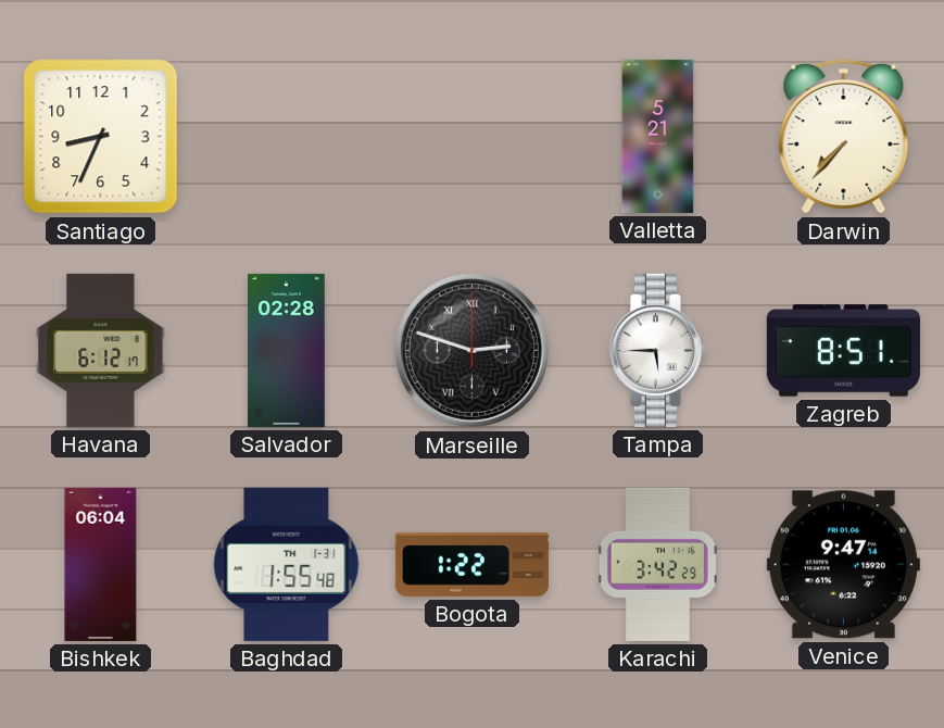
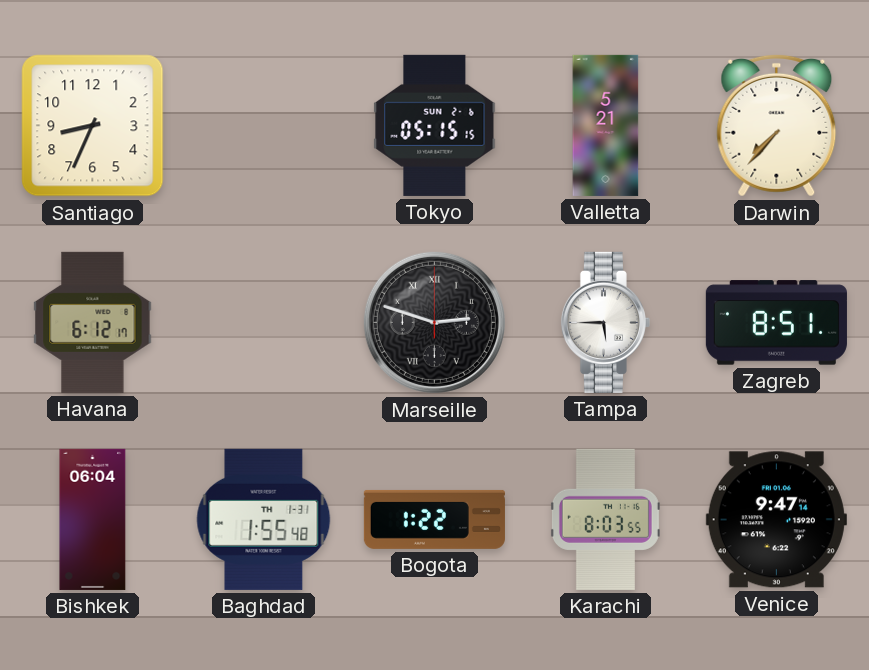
Tokyo: none -> 05:15
Salvador: 02:28 -> none
Karachi: 3:42 -> 8:03
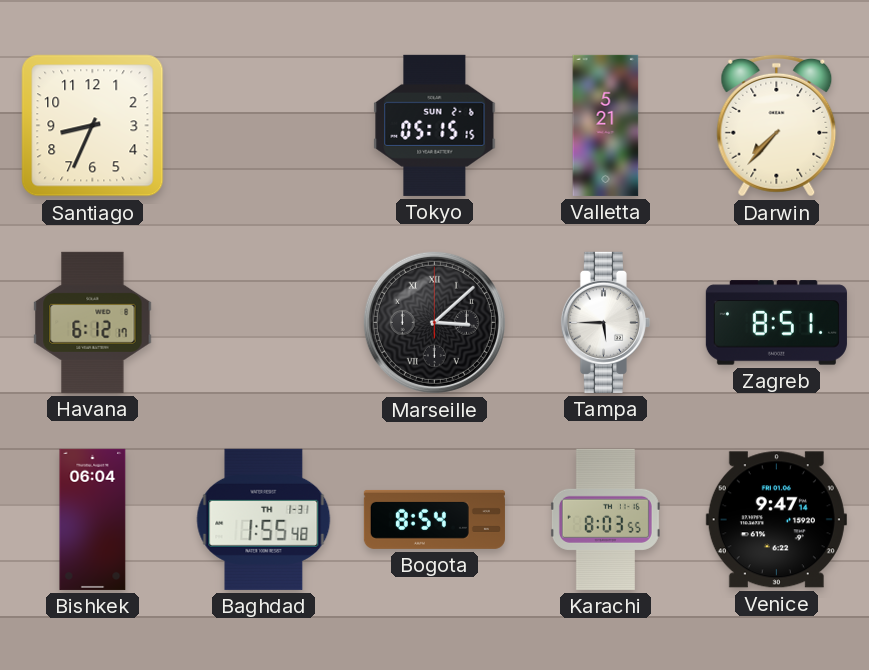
Marseille: 2:48 -> 3:08
Bogota: 1:22 -> 8:54
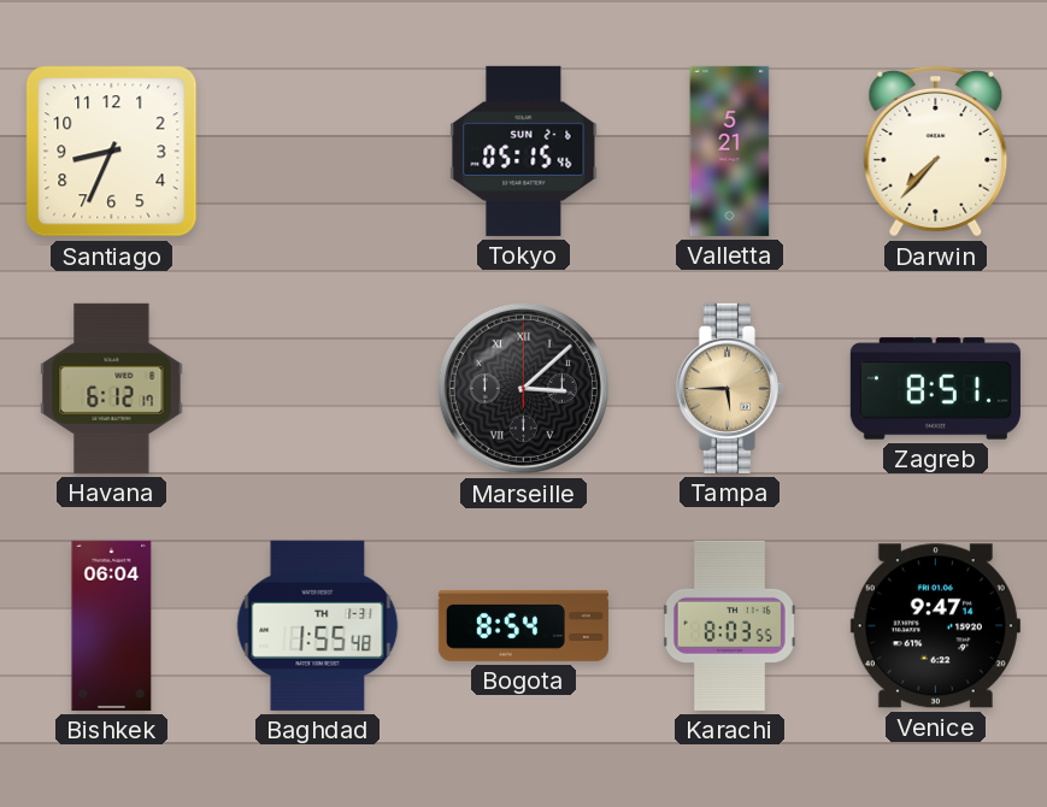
Tokyo: 05:15:15 -> 05:15:46
Tampa dial: white -> champagne
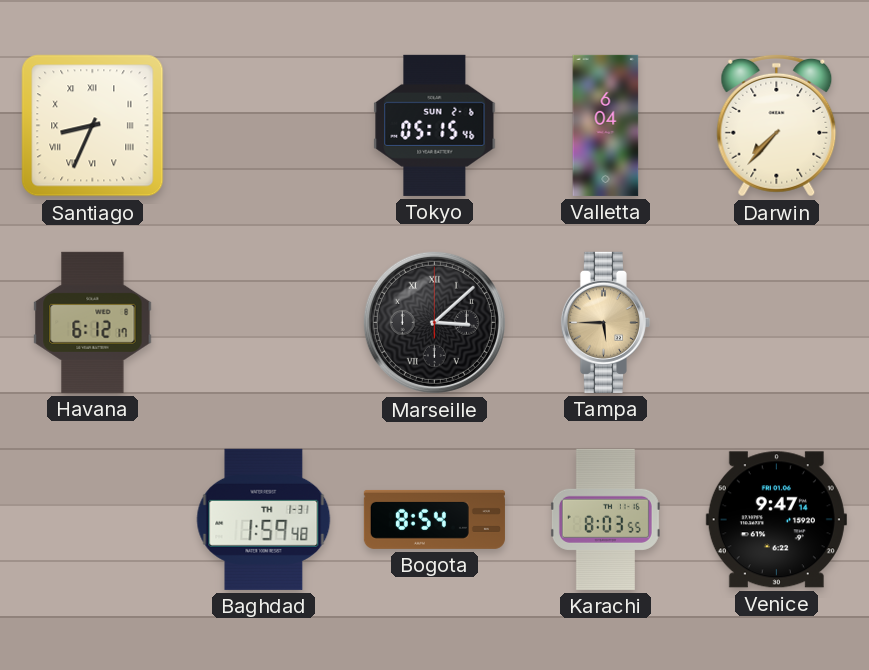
Santiago numerals: Arabic -> Roman
Valletta: 5:21 -> 6:04
Zagreb: 8:51 -> none
Bishkek: 06:04 -> none
Baghdad: 1:55 -> 1:59
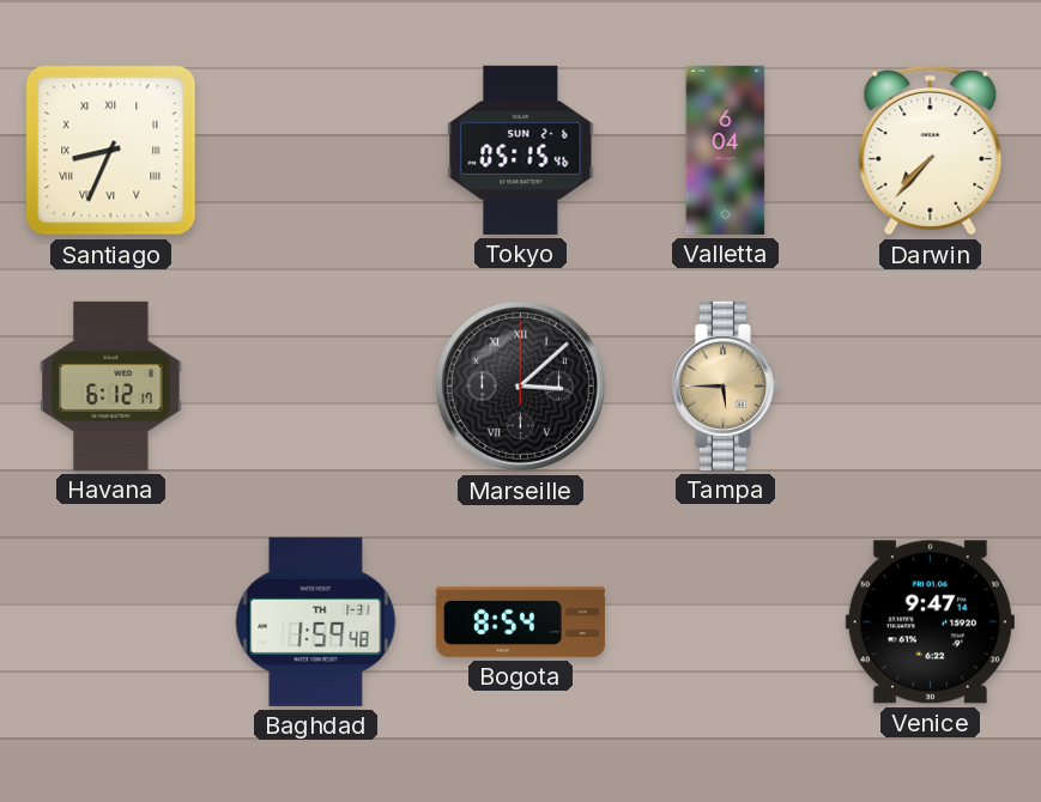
Karachi: 8:03 -> none
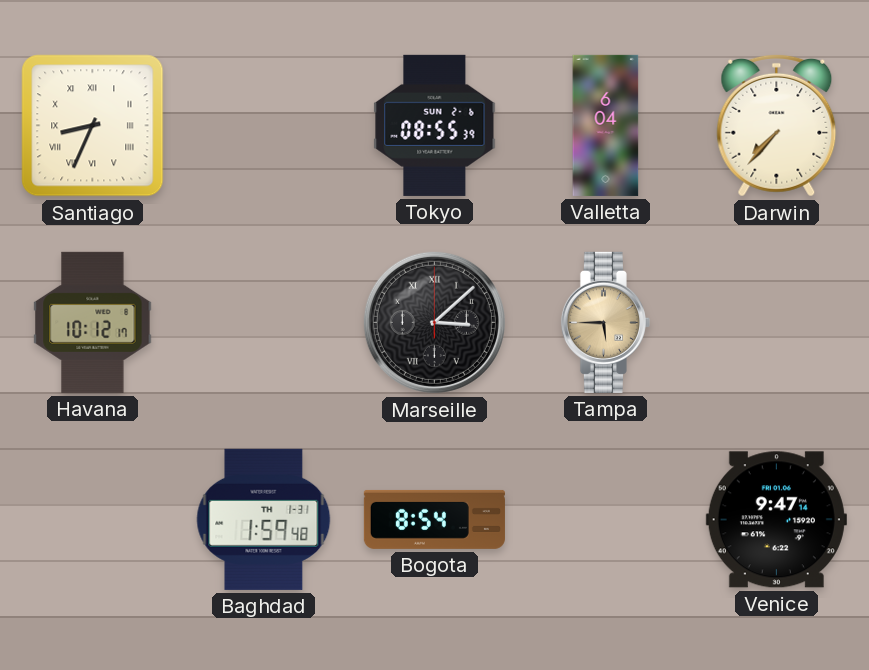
Tokyo: 05:15 -> 08:55
Havana: 6:12 -> 10:12
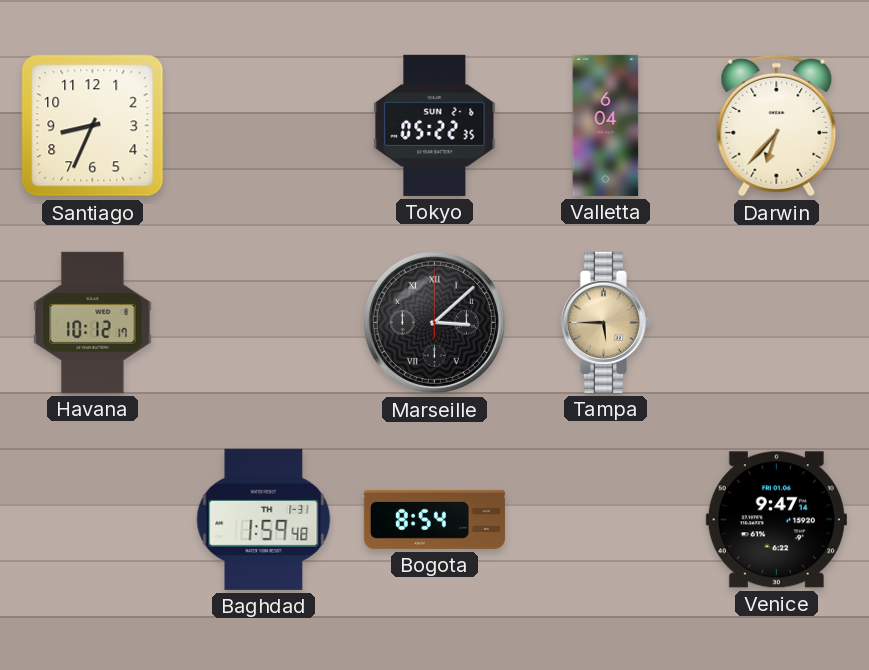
Santiago numerals: Roman -> Arabic
Tokyo: 08:55 -> 05:22
Darwin: 7:37 -> 6:37
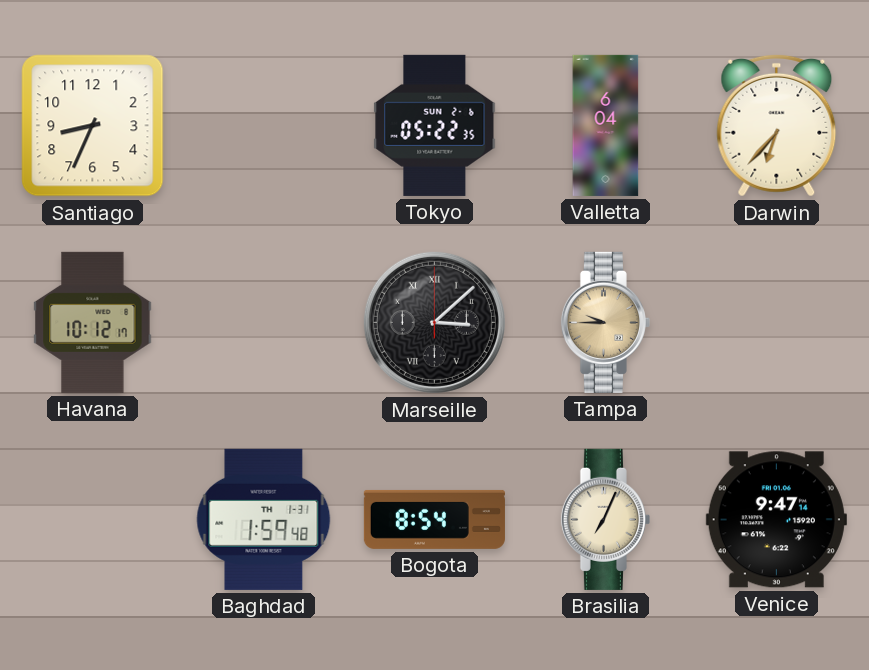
Tampa: 5:45 -> 9:45
Brasilia: none -> 7:04
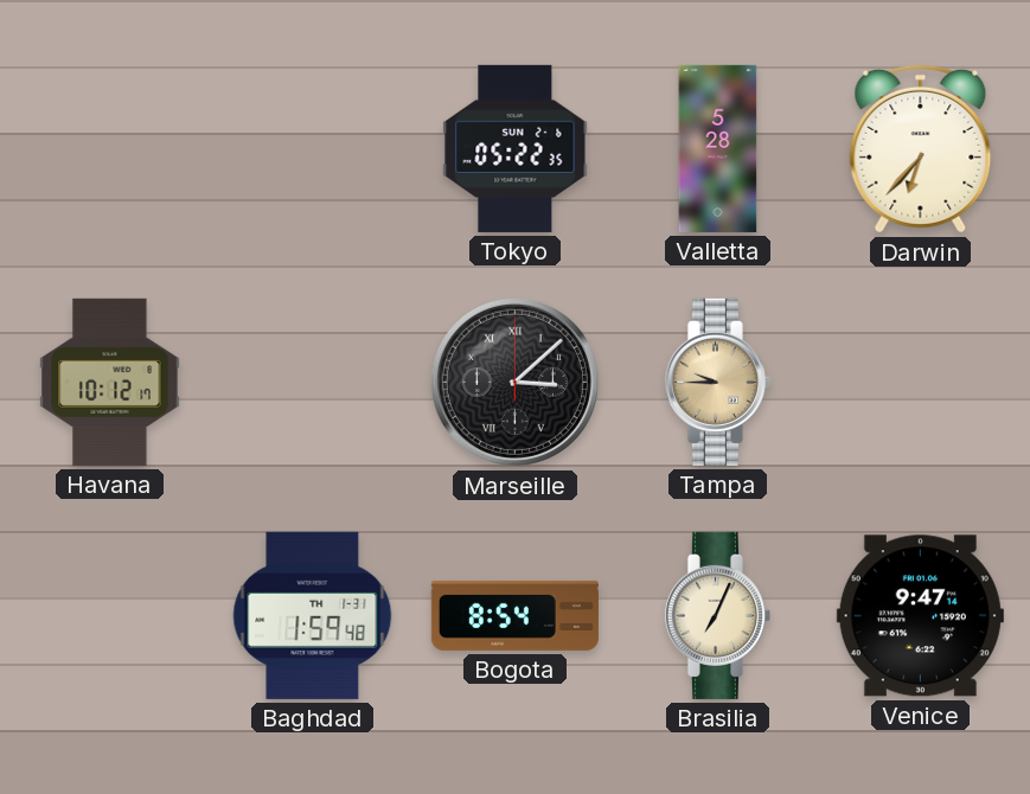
Santiago: 8:34 -> none
Valletta: 6:04 -> 5:28
